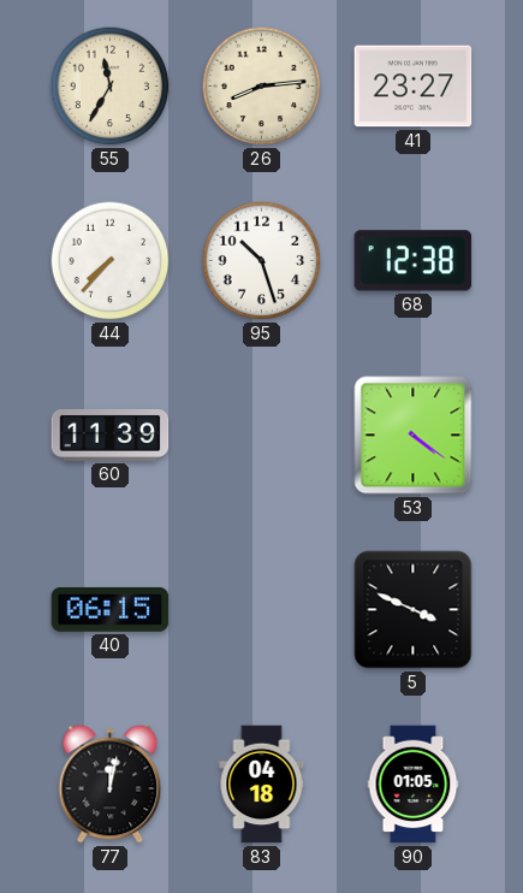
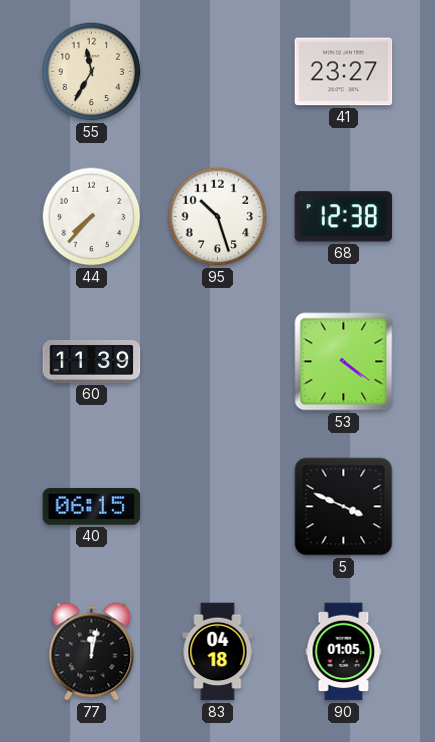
26: 8:14 -> none
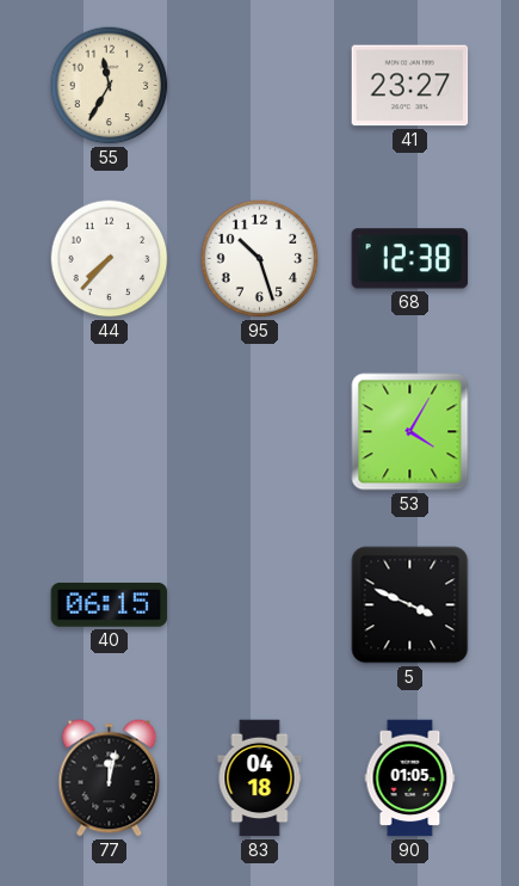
60: 11:39 -> none
53: 4:21 -> 4:05
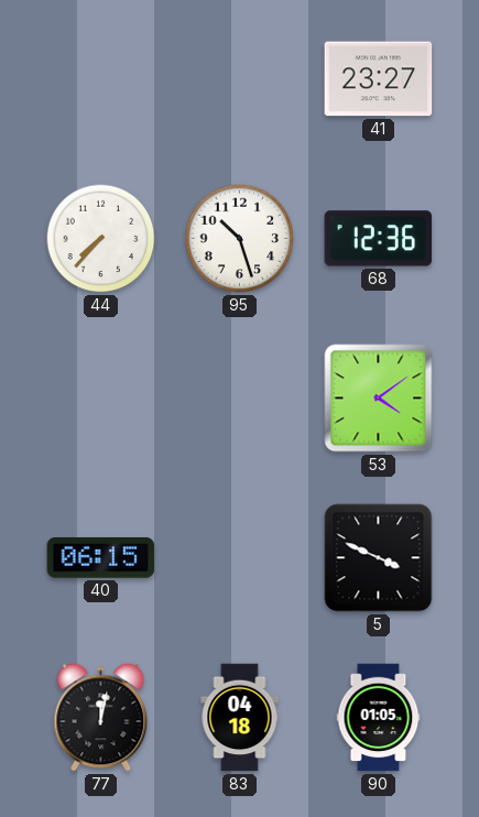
55: 11:35 -> none
68: 12:38 -> 12:36
53: 4:05 -> 4:09
